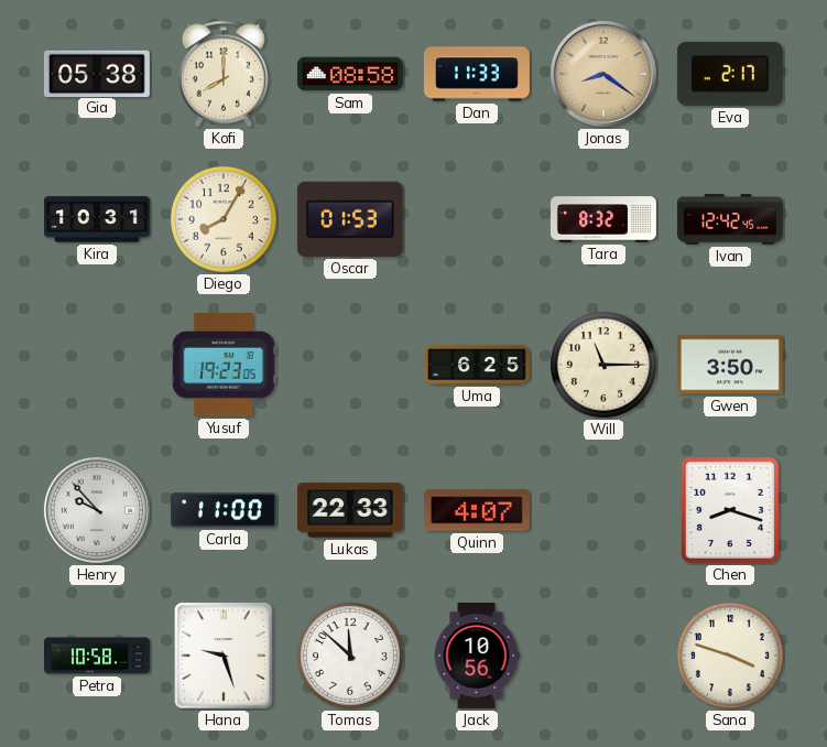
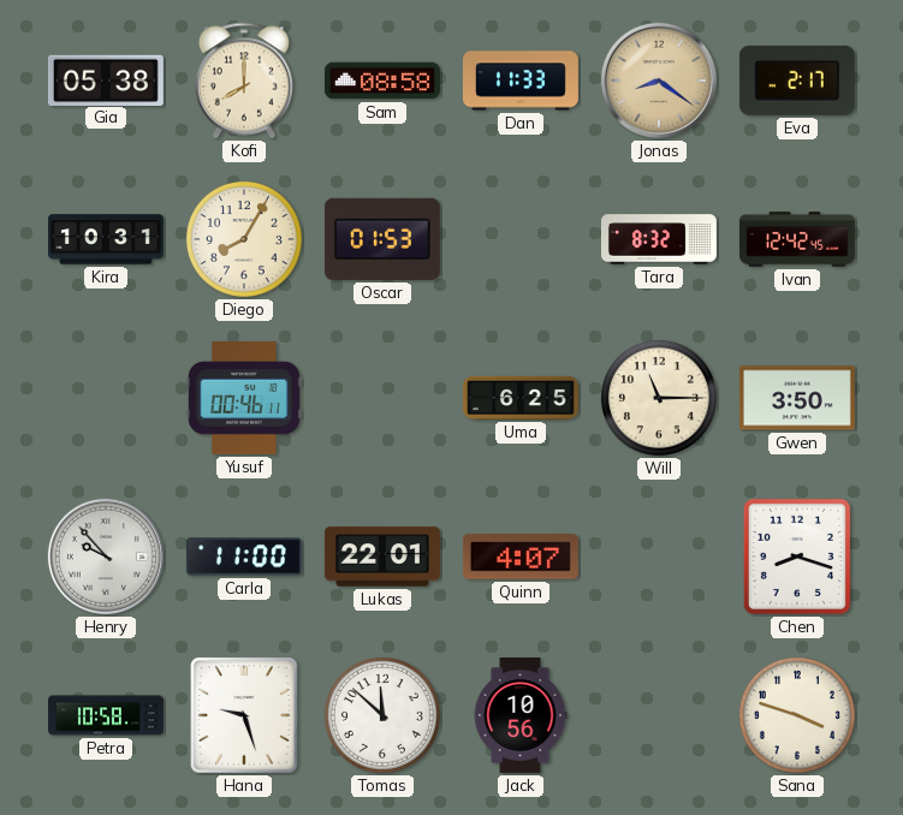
Yusuf: 19:23 -> 00:46
Lukas: 22:33 -> 22:01
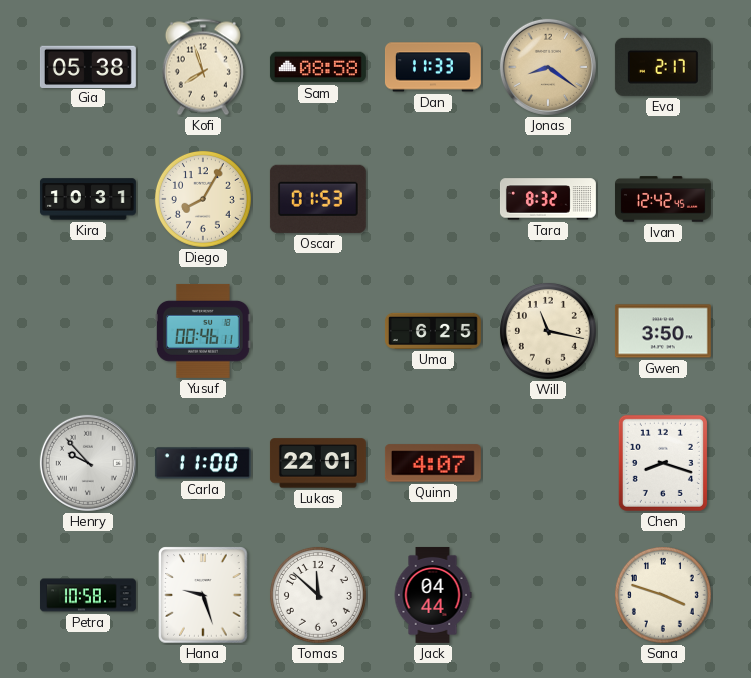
Kofi: 8:00 -> 7:57
Will: 11:15 -> 11:17
Jack: 10:56 -> 04:44
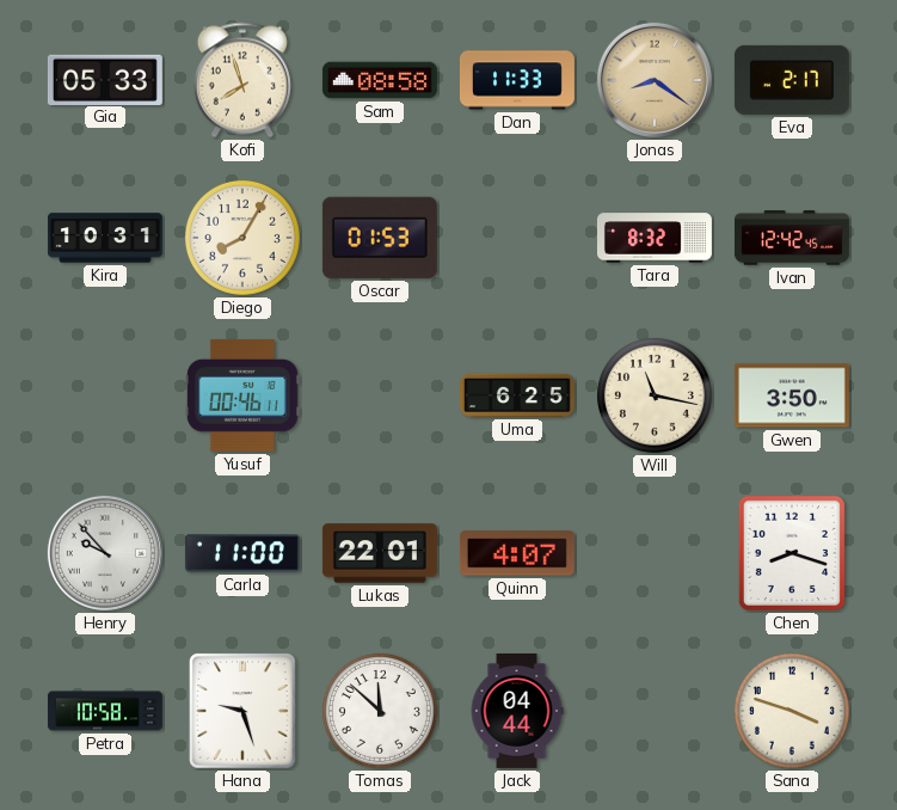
Gia: 05:38 -> 05:33
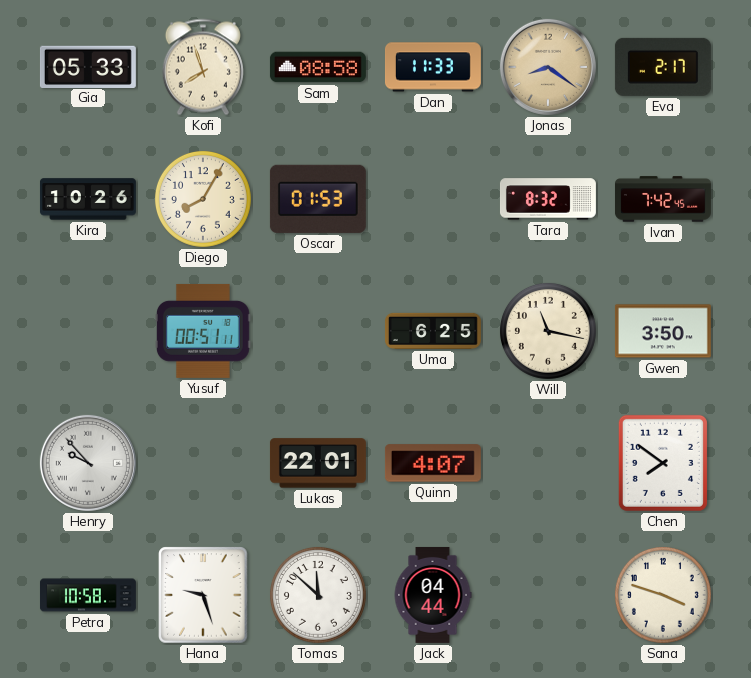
Kira: 10:31 -> 10:26
Ivan: 12:42 -> 7:42
Yusuf: 00:46 -> 00:51
Carla: 11:00 -> none
Chen: 8:18 -> 7:51
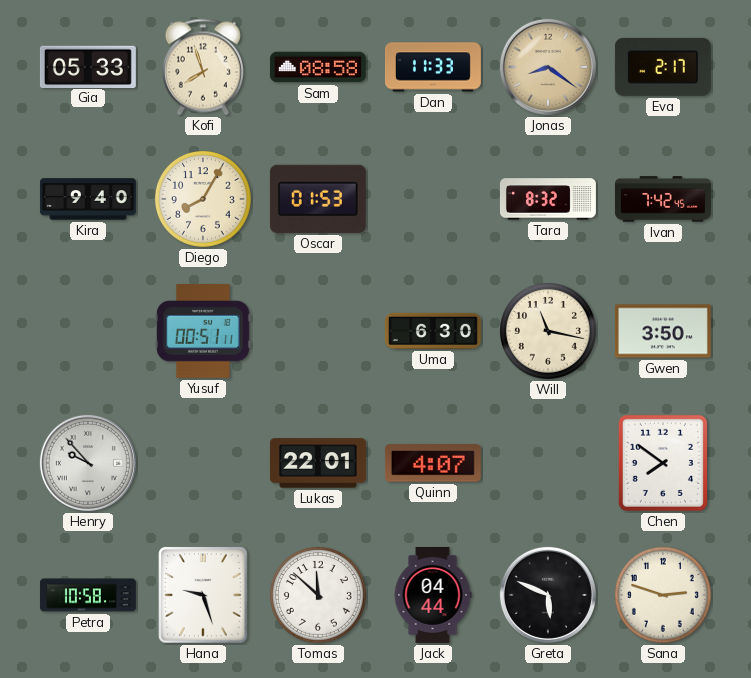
Kira: 10:26 -> 9:40
Uma: 6:25 -> 6:30
Greta: none -> 5:49
Sana: 3:48 -> 2:48
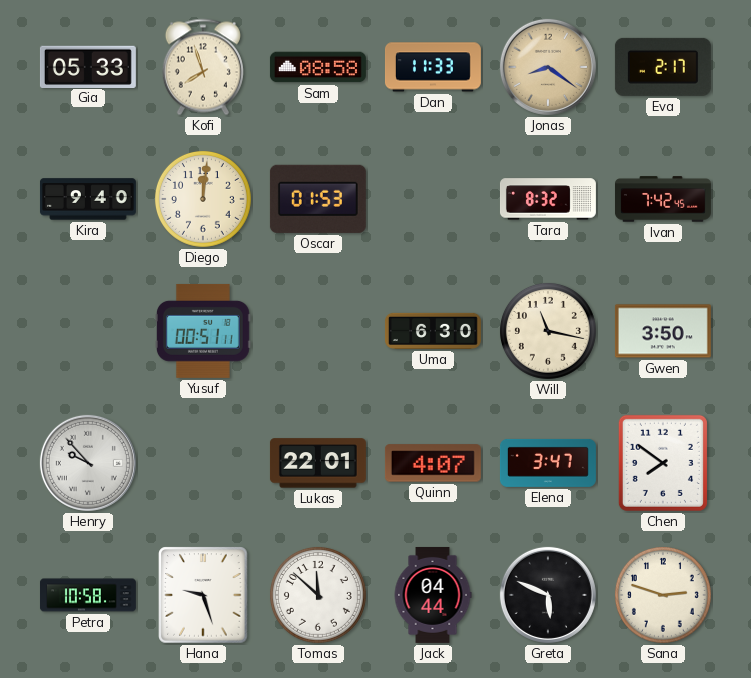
Diego: 8:05 -> 12:01
Elena: none -> 3:47
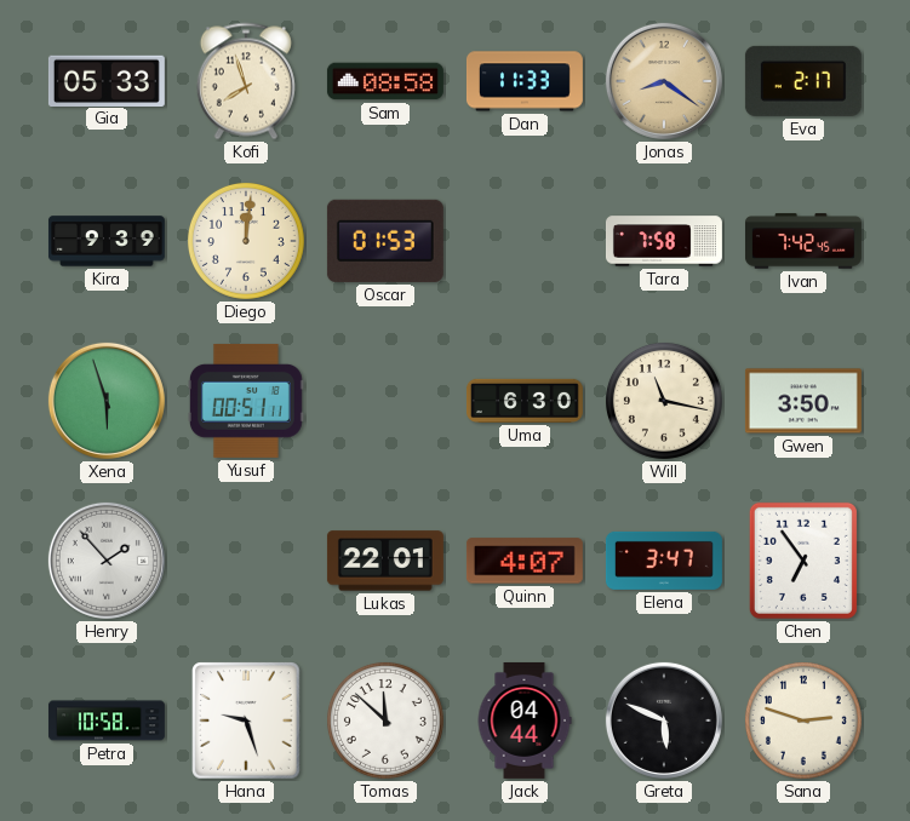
Kira: 9:40 -> 9:39
Tara: 8:32 -> 7:58
Xena: none -> 5:57
Henry: 9:53 -> 1:53
Chen: 7:51 -> 6:54
